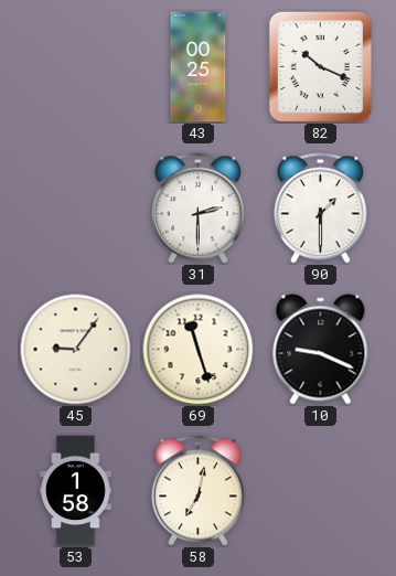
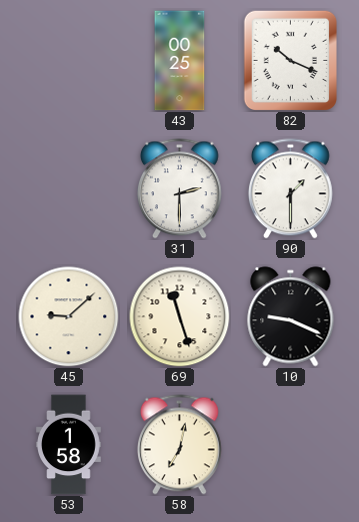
45: 9:06 -> 9:08
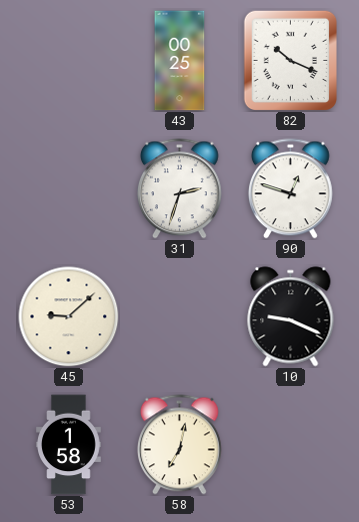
31: 2:30 -> 2:33
90: 1:30 -> 12:48
69: 11:27 -> none
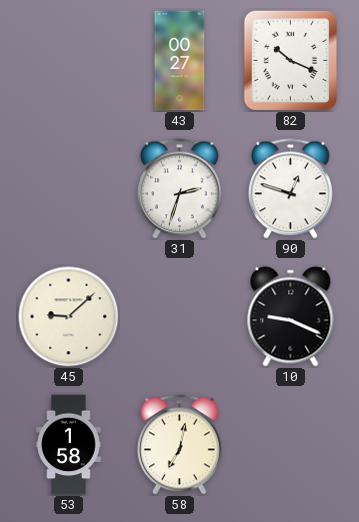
43: 00:25 -> 00:27
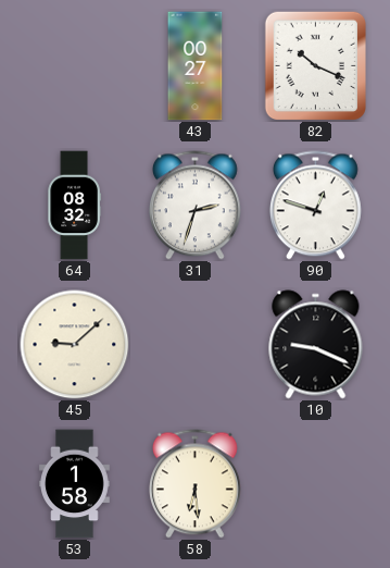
64: none -> 08:32
58: 7:02 -> 6:29
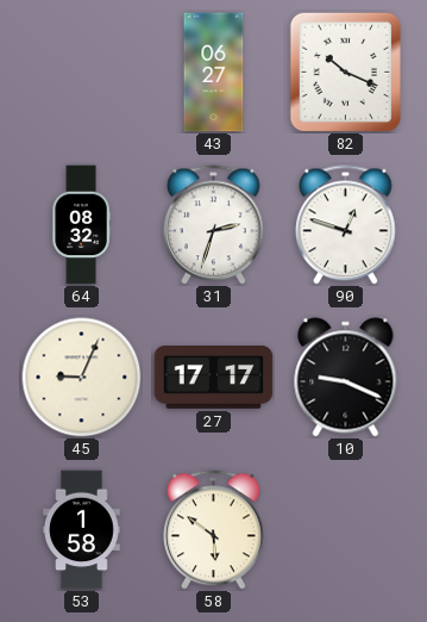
43: 00:27 -> 06:27
45: 9:08 -> 9:04
27: none -> 17:17
58: 6:29 -> 5:51
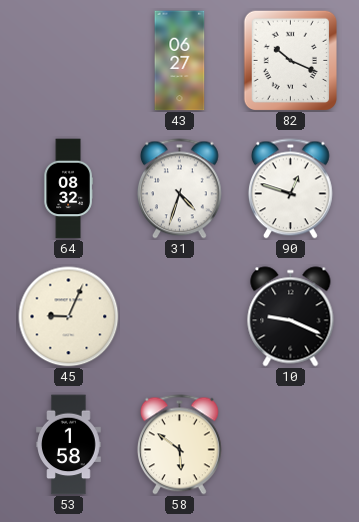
31: 2:33 -> 4:33
27: 17:17 -> none
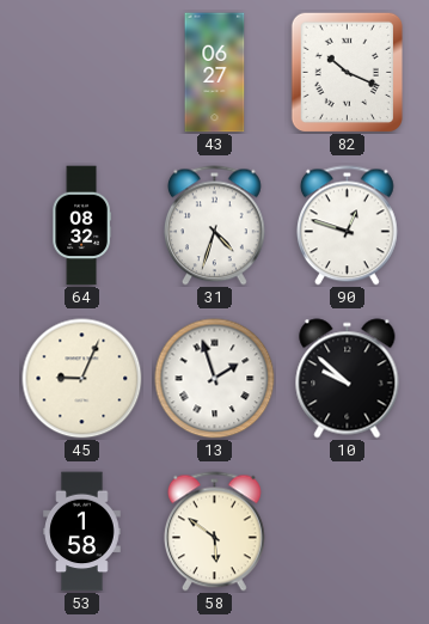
13: none -> 1:57
10: 9:19 -> 9:52
